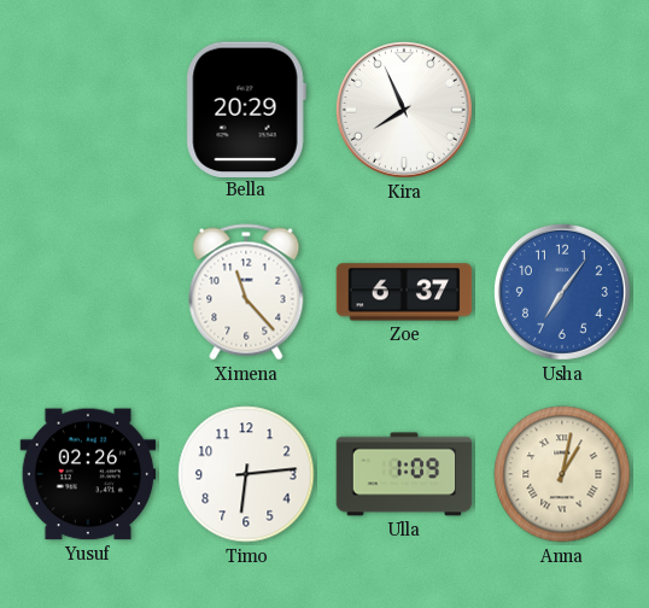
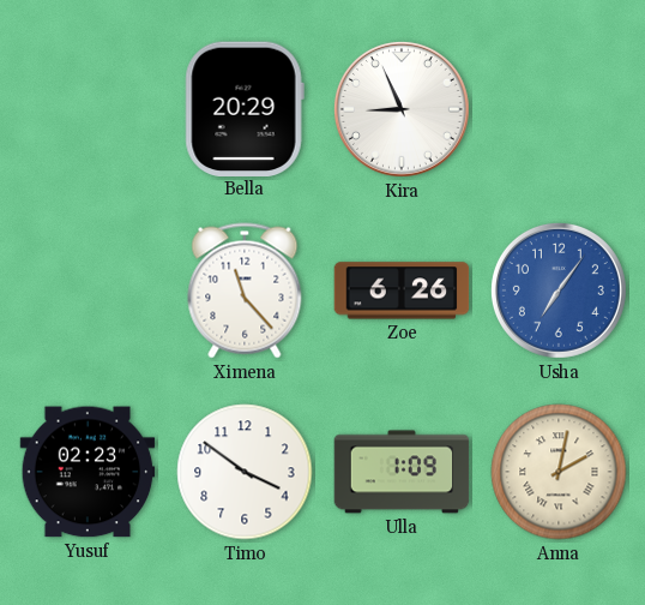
Kira: 7:56 -> 8:56
Zoe: 6:37 -> 6:26
Yusuf: 02:26 -> 02:23
Timo: 6:14 -> 3:51
Anna: 1:02 -> 2:02
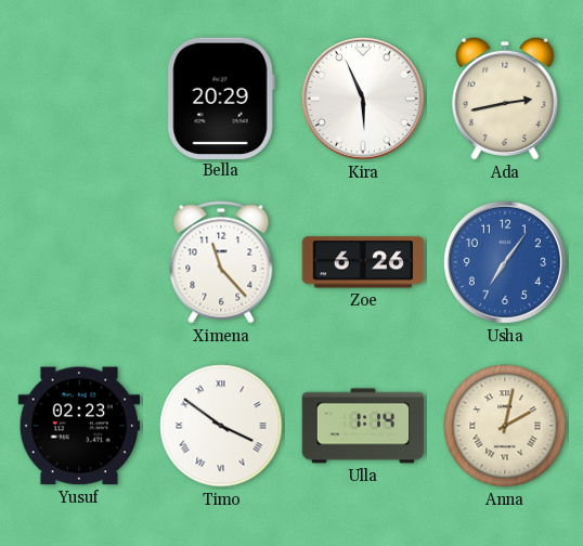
Kira: 8:56 -> 5:56
Ada: none -> 2:43
Timo numerals: Arabic -> Roman
Ulla: 1:09 -> 1:14
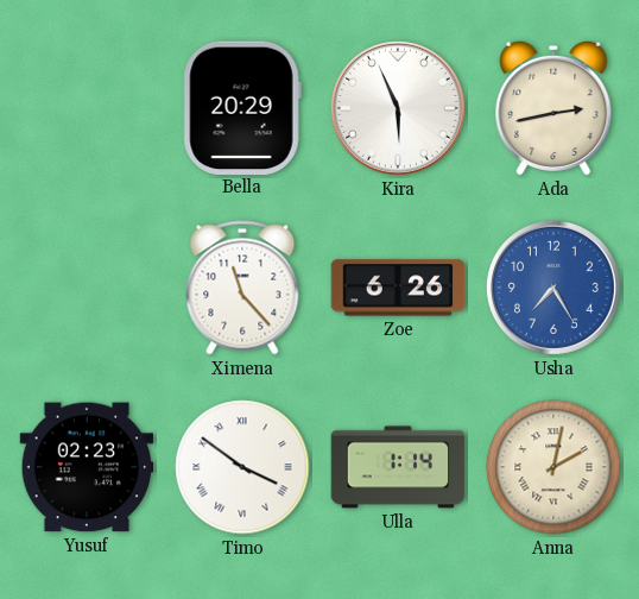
Usha: 7:06 -> 7:25
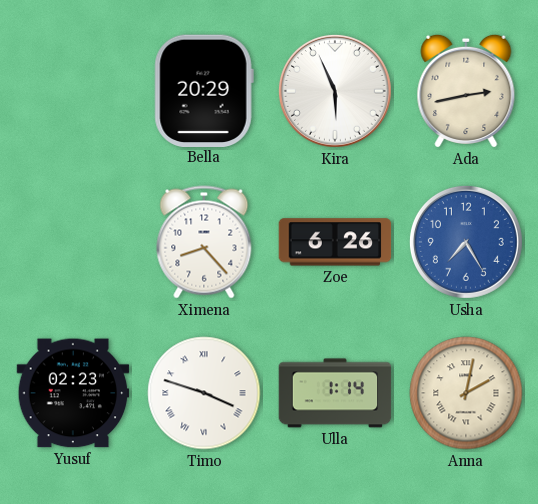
Ximena: 11:23 -> 8:23
Timo: 3:51 -> 3:48
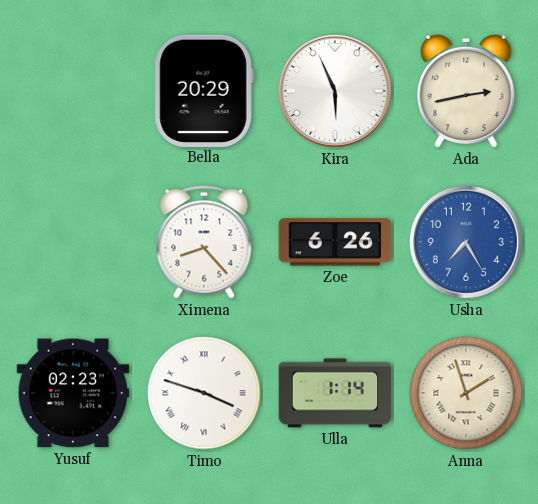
Anna: 2:02 -> 1:57
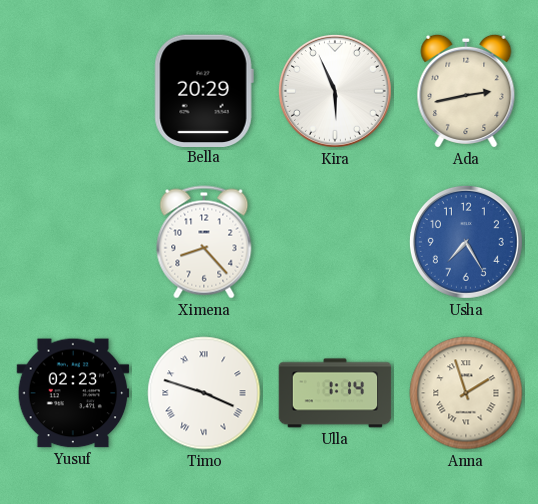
Zoe: 6:26 -> none
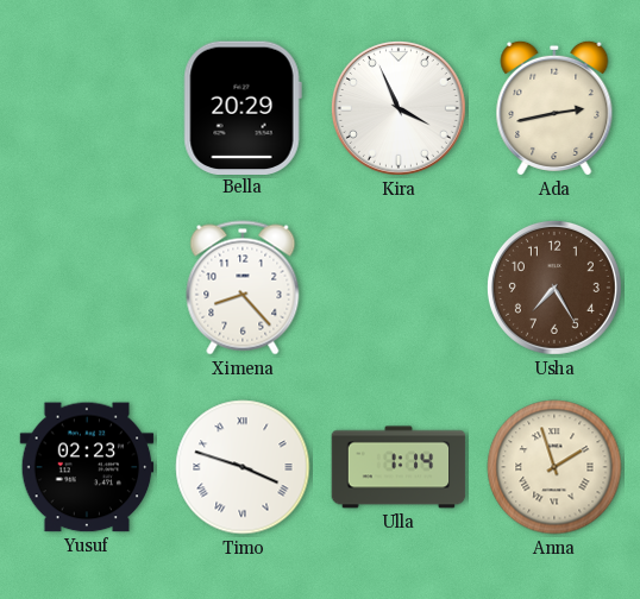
Kira: 5:56 -> 3:56
Usha dial: blue -> brown
